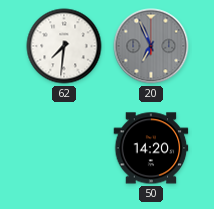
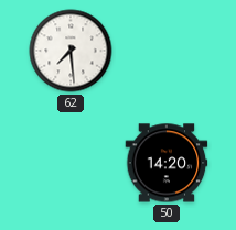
62: 7:31 -> 7:29
20: 6:56 -> none
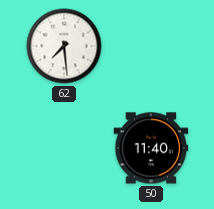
50: 14:20 -> 11:40
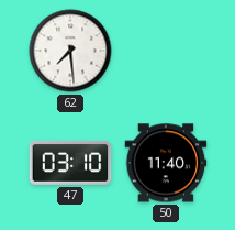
47: none -> 03:10
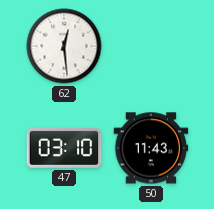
62: 7:29 -> 12:29
50: 11:40 -> 11:43
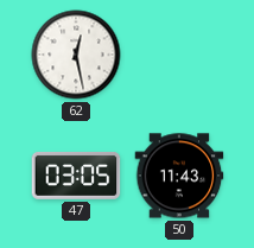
62: 12:29 -> 12:28
47: 03:10 -> 03:05
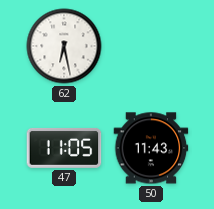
62: 12:28 -> 6:28
47: 03:05 -> 11:05
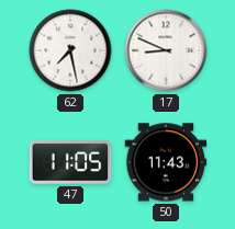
62: 6:28 -> 7:28
17: none -> 8:49
